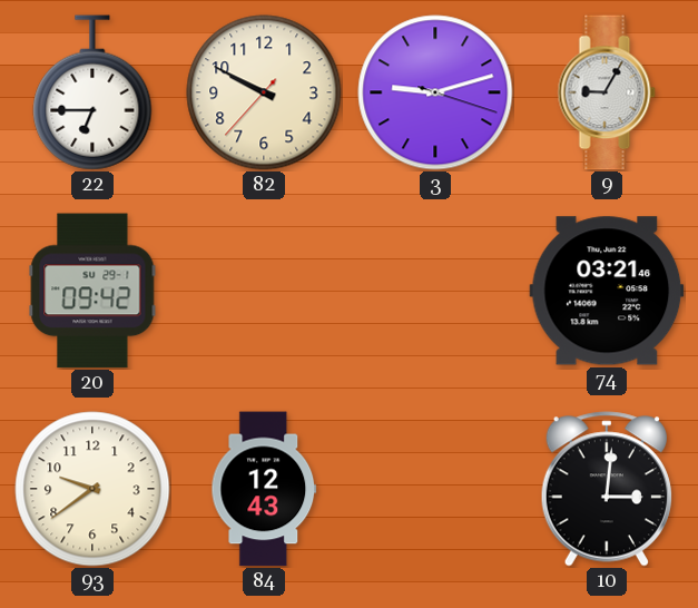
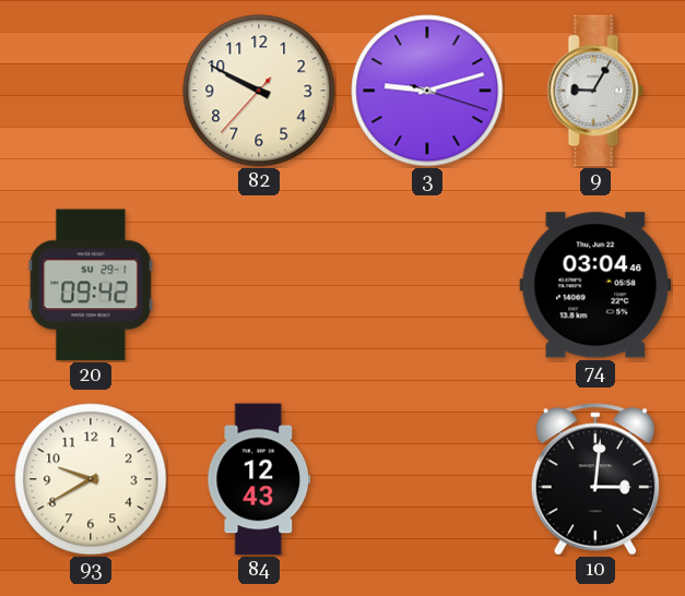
22: 6:45 -> none
74: 03:21 -> 03:04
93: 9:39 -> 9:40
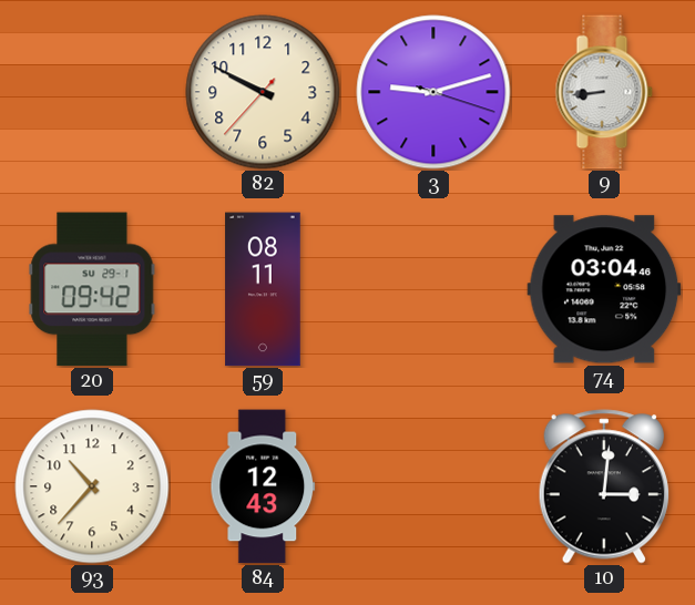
9: 9:05 -> 8:44
59: none -> 08:11
93: 9:40 -> 10:37
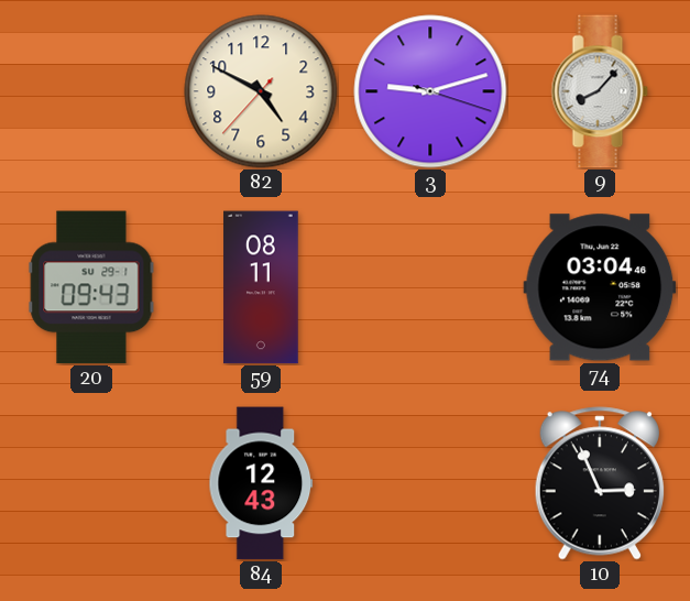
82: 9:49 -> 4:49
9: 8:44 -> 8:07
20: 09:42 -> 09:43
93: 10:37 -> none
10: 3:01 -> 2:56
